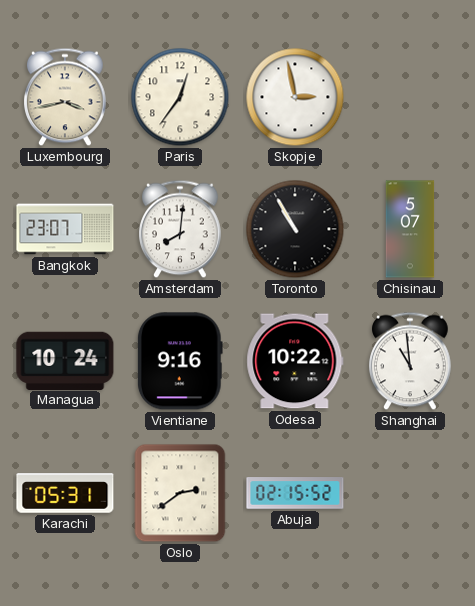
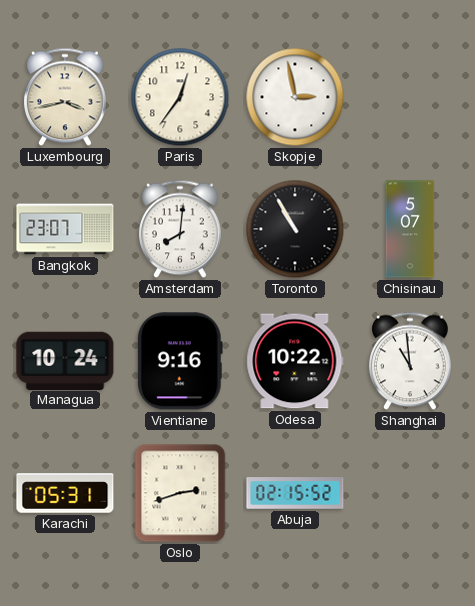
Oslo: 2:39 -> 2:42
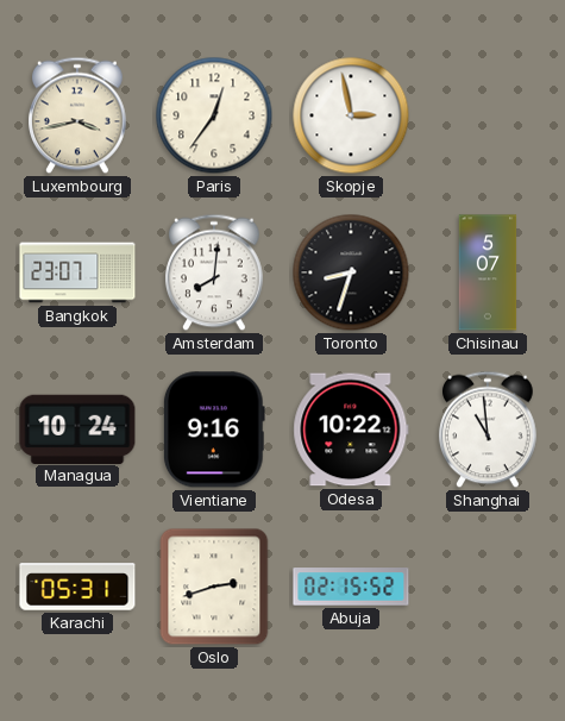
Toronto: 10:55 -> 8:33
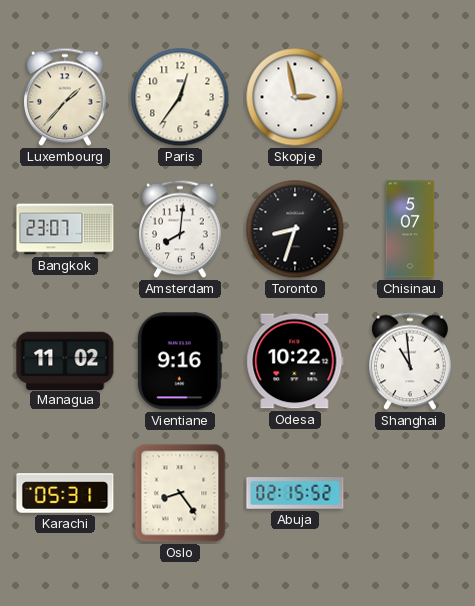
Luxembourg: 3:43 -> 1:37
Managua: 10:24 -> 11:02
Oslo: 2:42 -> 8:24
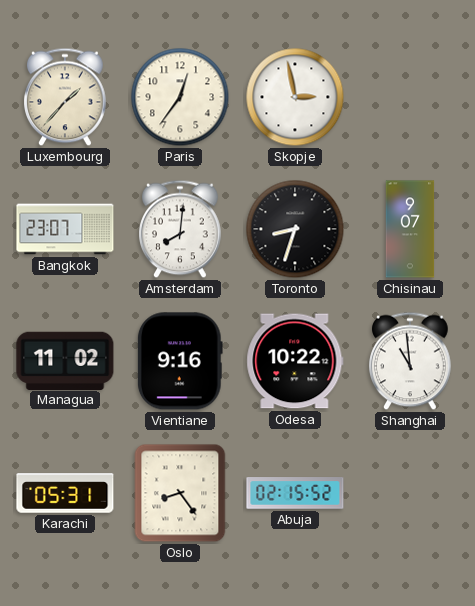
Chisinau: 5:07 -> 9:07
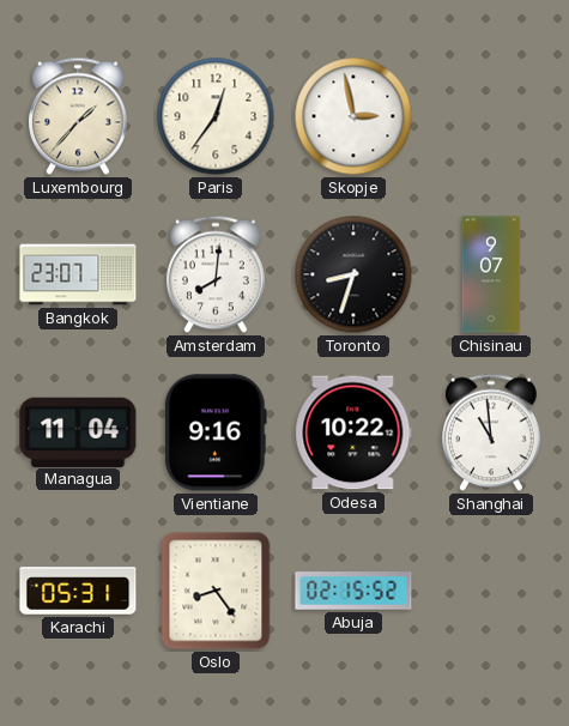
Managua: 11:02 -> 11:04
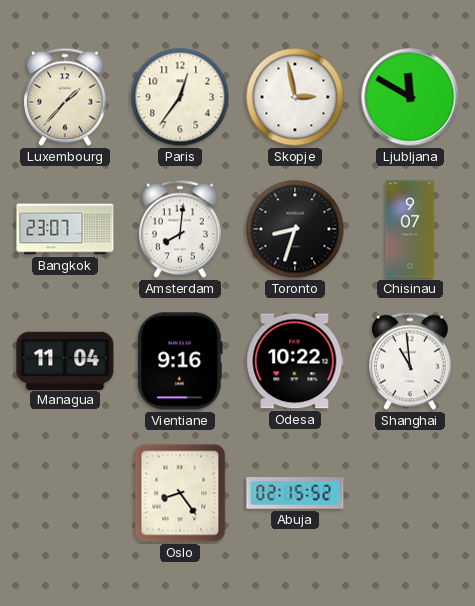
Ljubljana: none -> 11:50
Karachi: 05:31 -> none
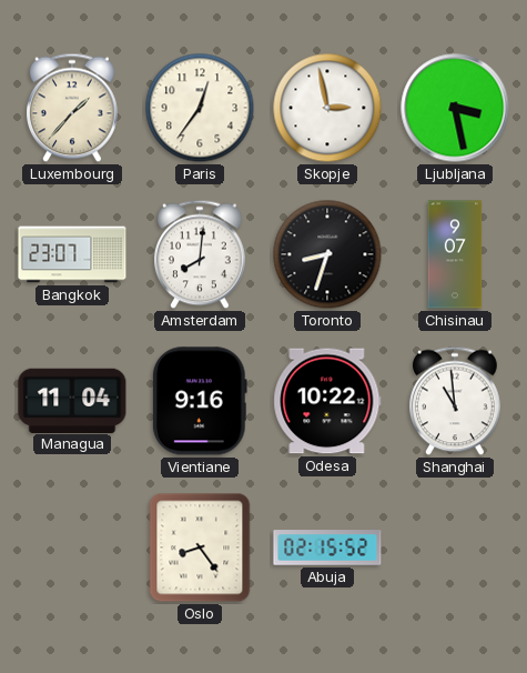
Ljubljana: 11:50 -> 3:28
